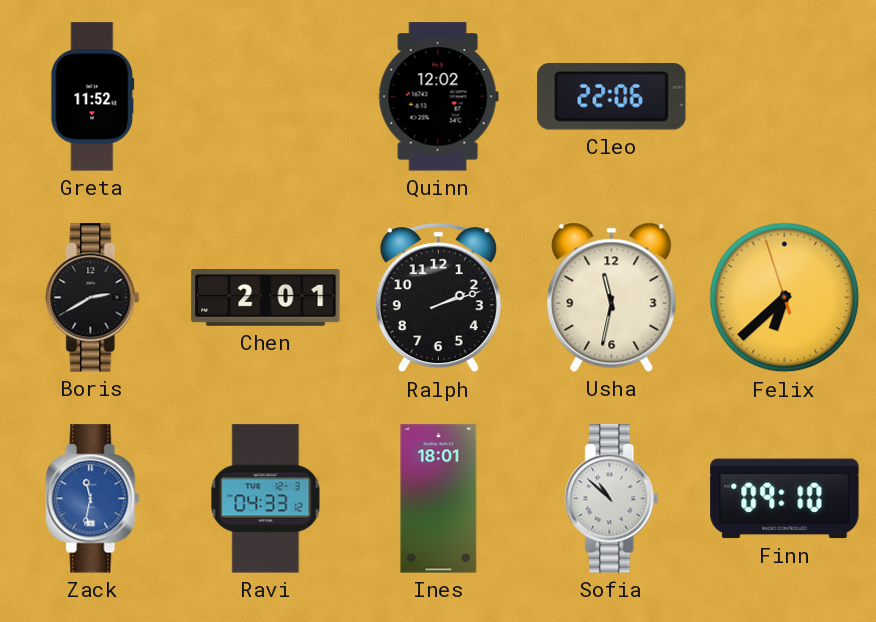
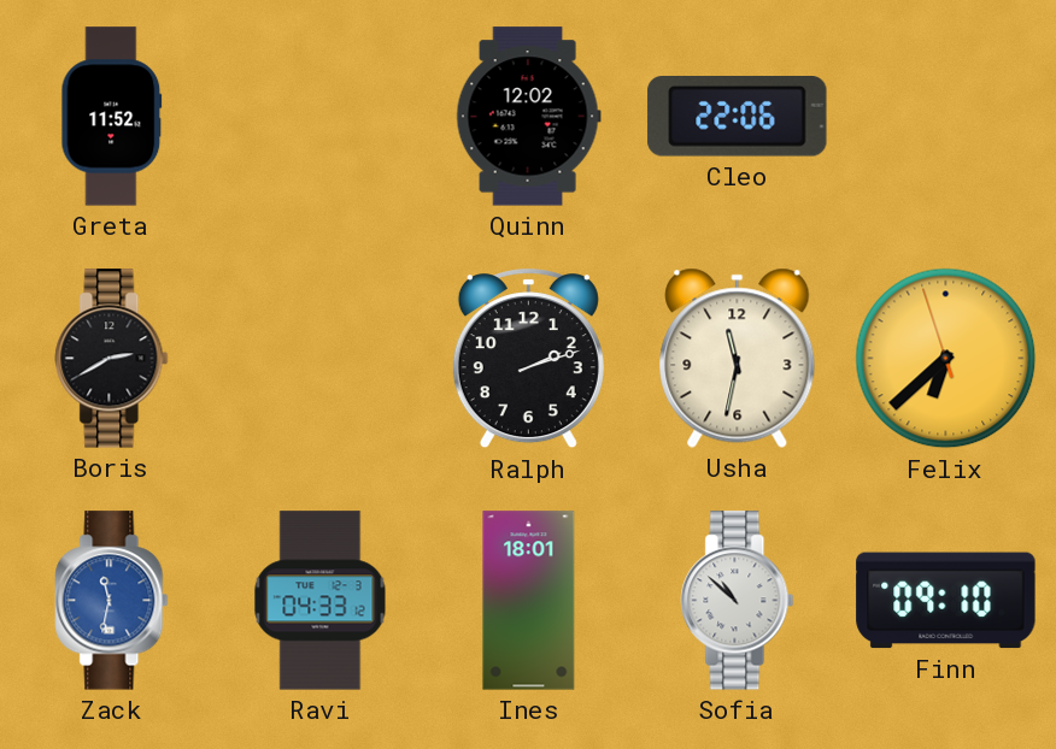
Chen: 2:01 -> none
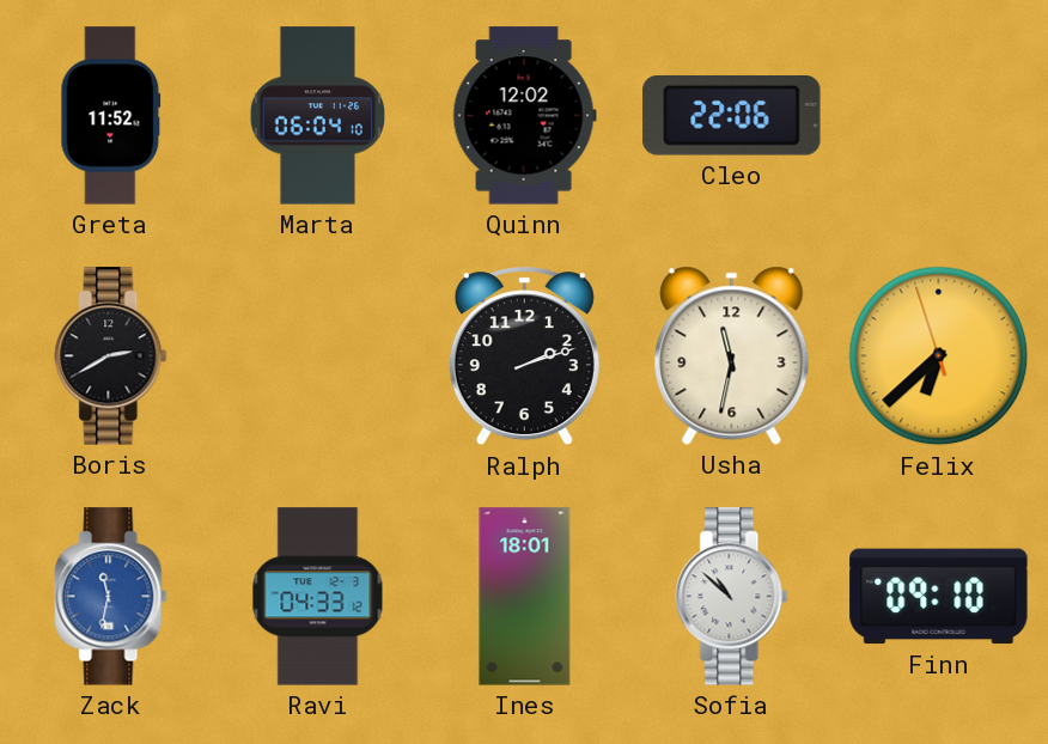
Marta: none -> 06:04
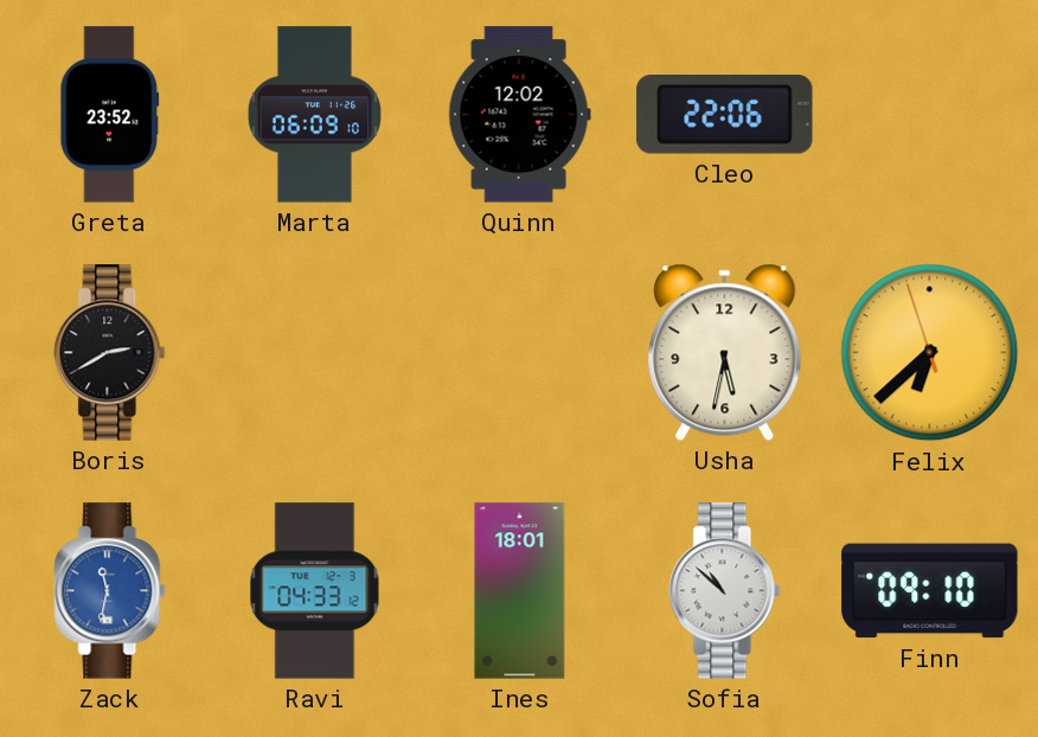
Greta: 11:52 -> 23:52
Marta: 06:04 -> 06:09
Ralph: 2:12 -> none
Usha: 11:32 -> 5:32
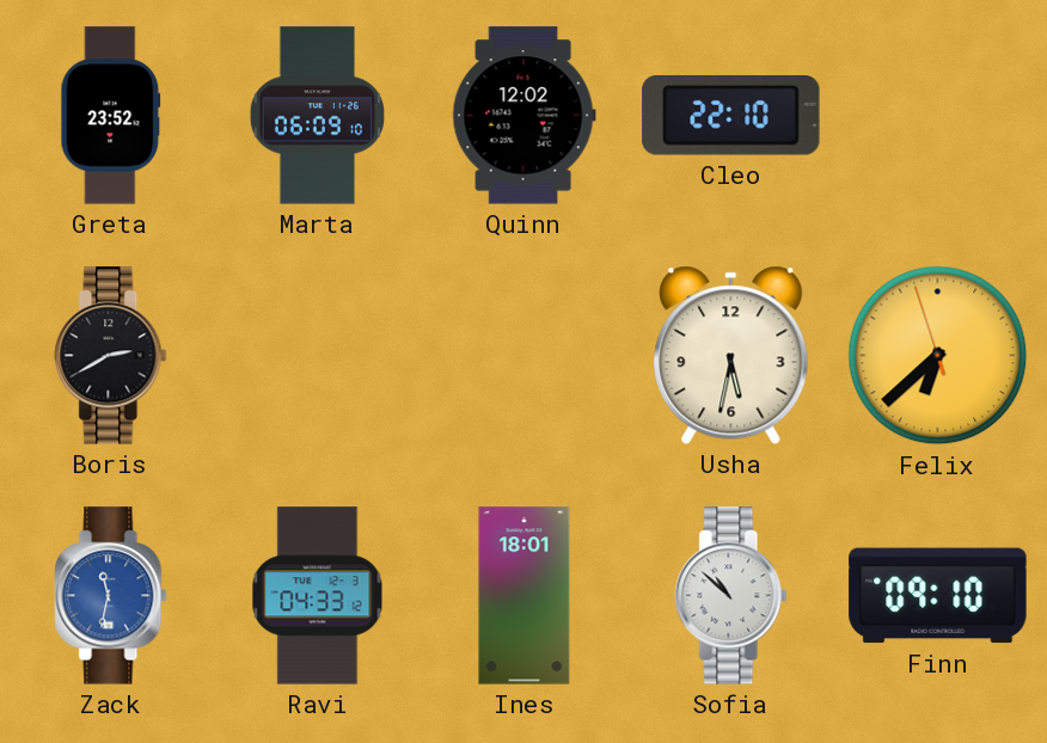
Cleo: 22:06 -> 22:10
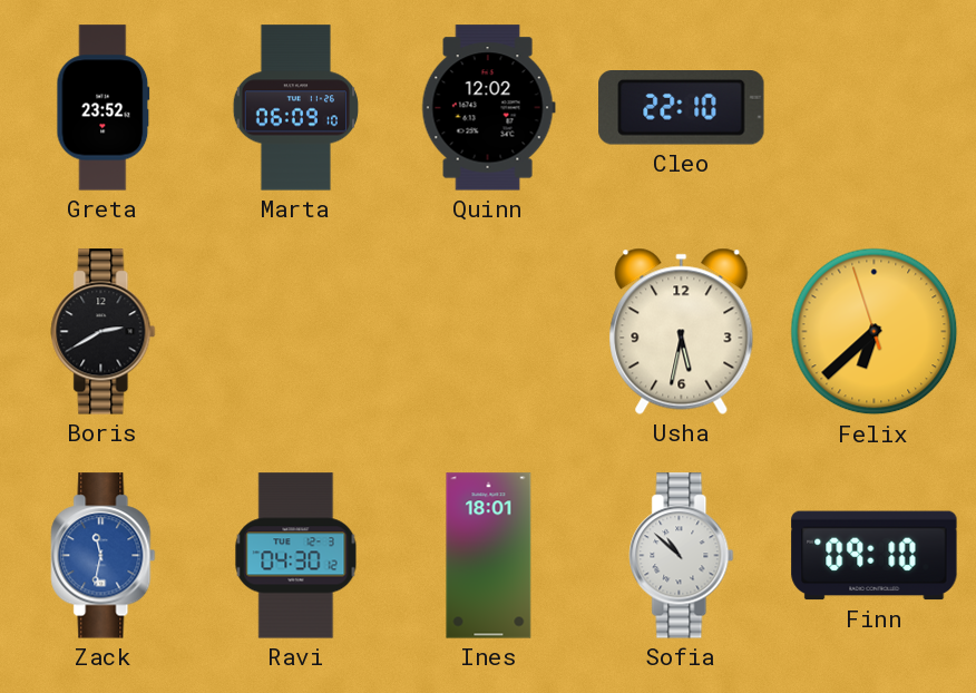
Ravi: 04:33 -> 04:30
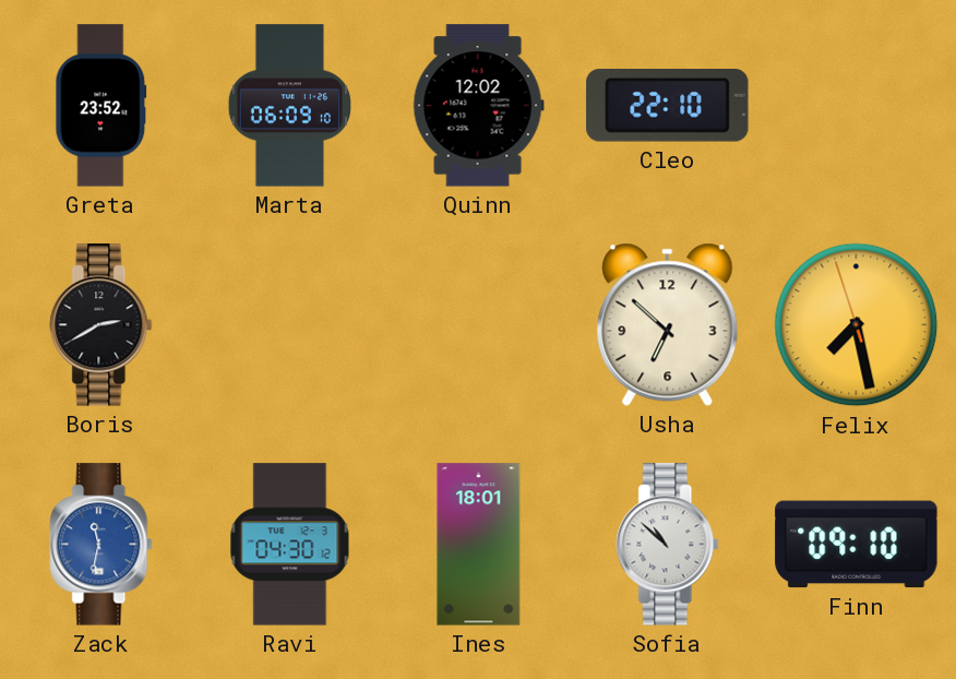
Usha: 5:32 -> 6:52
Felix: 6:37 -> 7:27
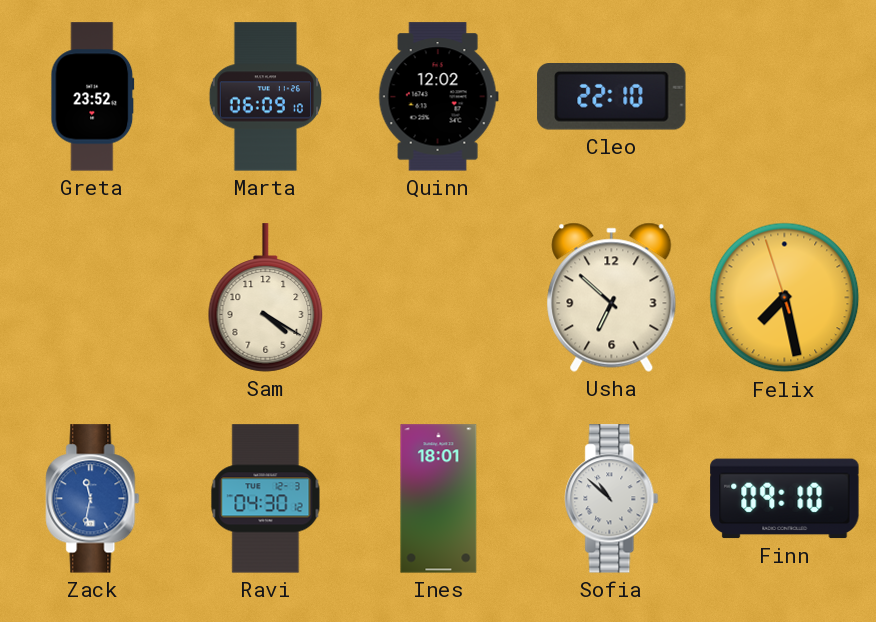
Boris: 2:40 -> none
Sam: none -> 4:20
